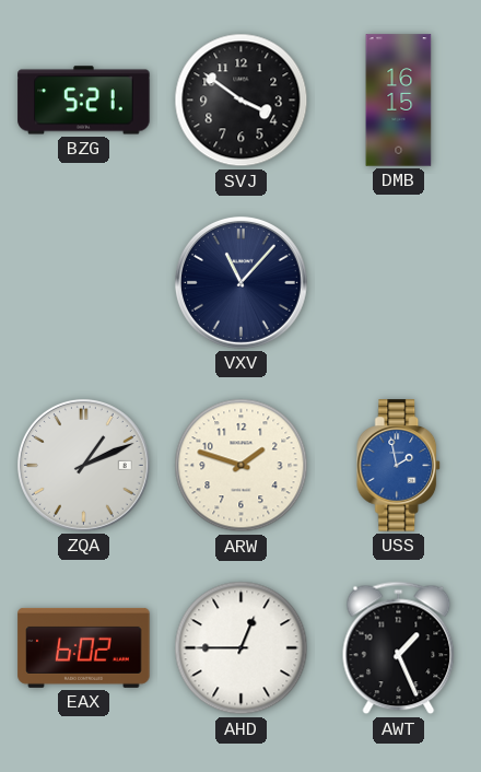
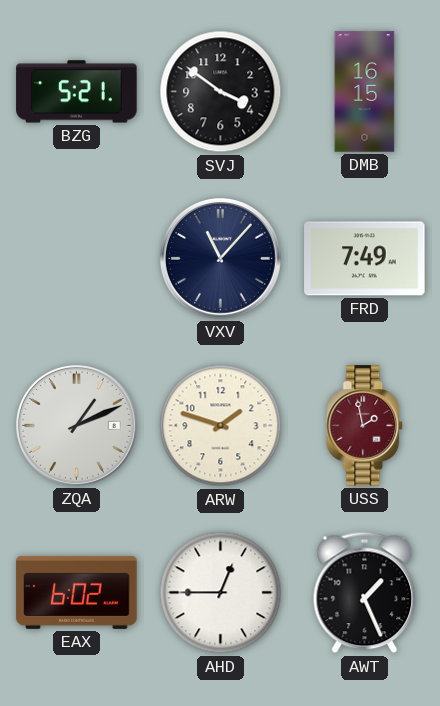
FRD: none -> 7:49
USS dial: blue -> burgundy
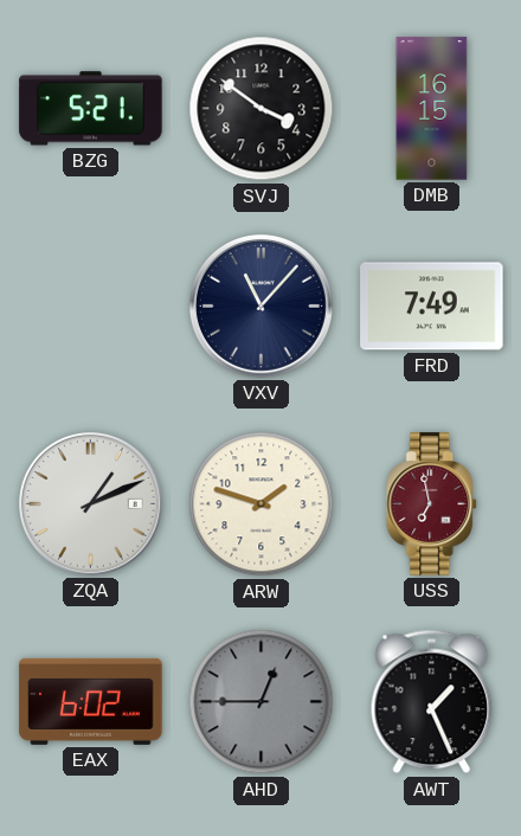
USS: 1:58 -> 6:58
AHD dial: white -> grey
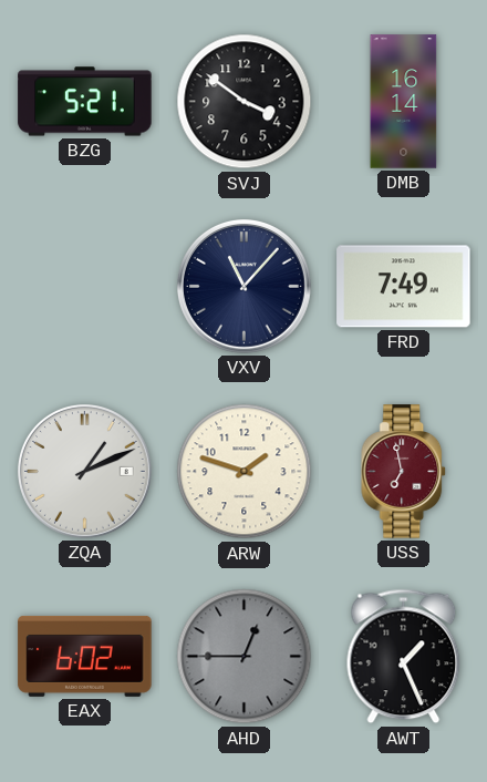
DMB: 16:15 -> 16:14
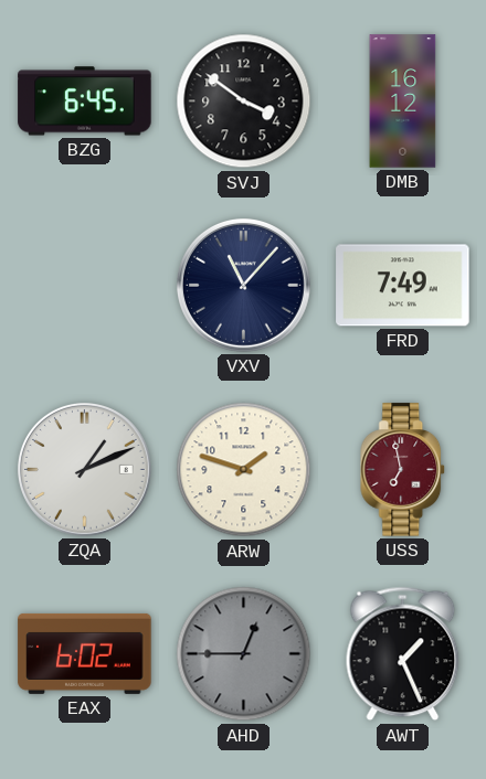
BZG: 5:21 -> 6:45
DMB: 16:14 -> 16:12
